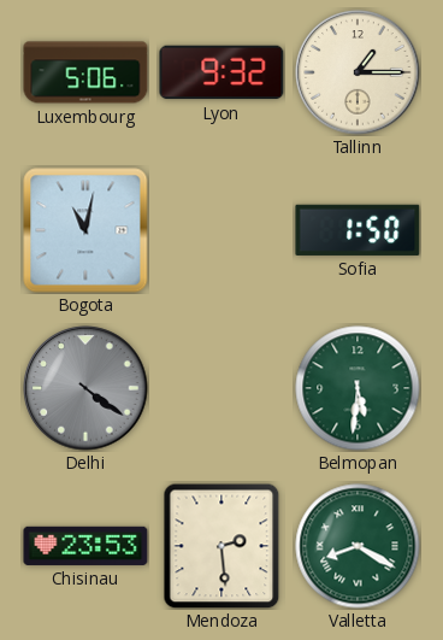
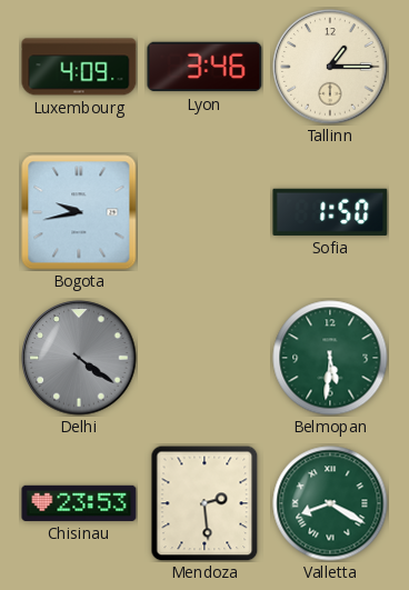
Luxembourg: 5:06 -> 4:09
Lyon: 9:32 -> 3:46
Bogota: 11:02 -> 9:43
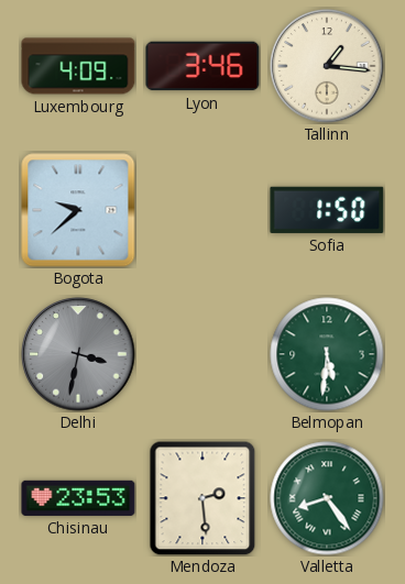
Tallinn: 1:15 -> 1:16
Bogota: 9:43 -> 9:38
Delhi: 4:21 -> 3:32
Valletta: 8:20 -> 8:24
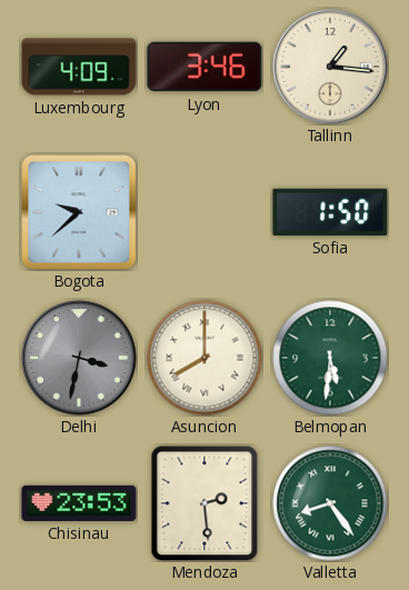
Asuncion: none -> 8:00
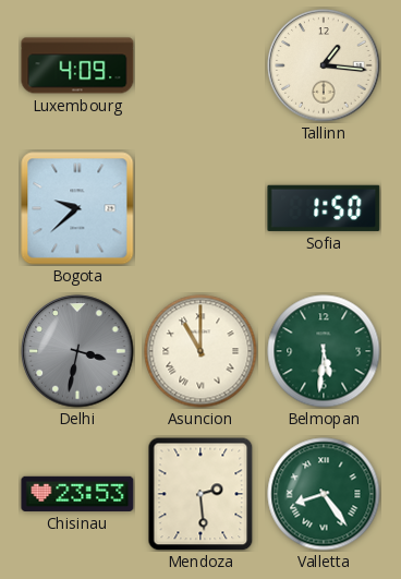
Lyon: 3:46 -> none
Asuncion: 8:00 -> 11:00
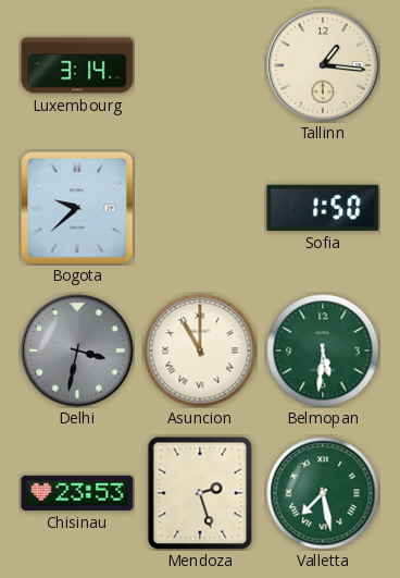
Luxembourg: 4:09 -> 3:14
Mendoza: 2:29 -> 2:27
Valletta: 8:24 -> 7:28
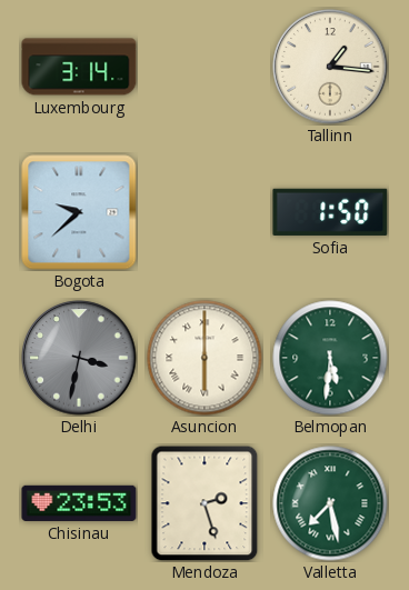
Asuncion: 11:00 -> 6:00
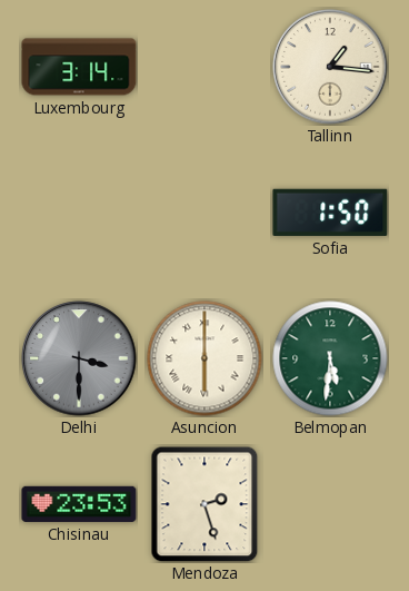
Bogota: 9:38 -> none
Delhi: 3:32 -> 3:30
Valletta: 7:28 -> none
